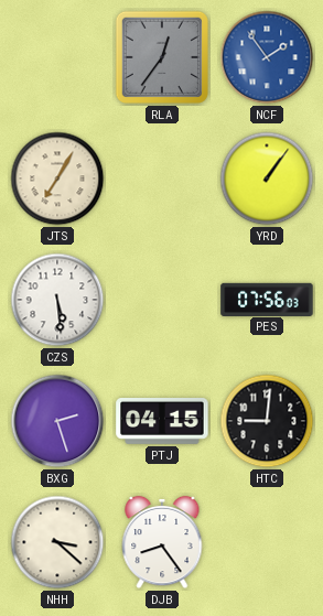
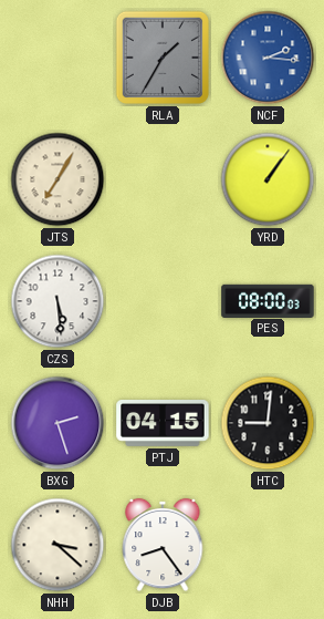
RLA: 12:36 -> 1:35
NCF: 1:54 -> 2:16
PES: 07:56 -> 08:00
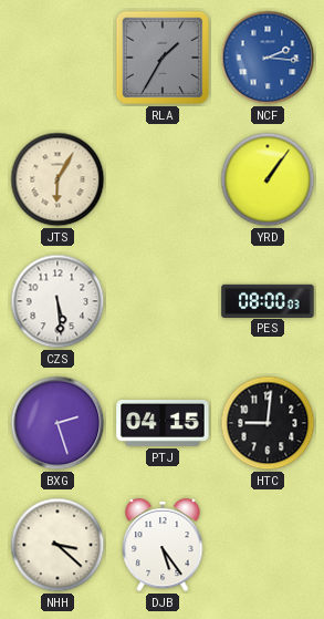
JTS: 7:05 -> 6:05
DJB: 8:24 -> 5:24
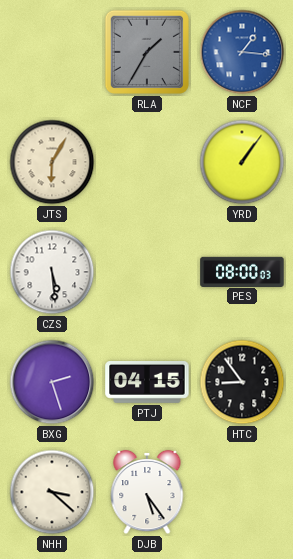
NCF: 2:16 -> 1:16
HTC: 9:01 -> 8:54
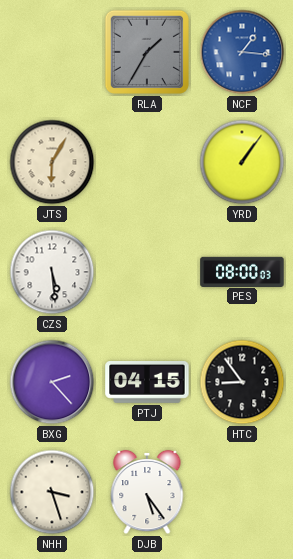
BXG: 2:27 -> 2:23
NHH: 3:22 -> 3:27
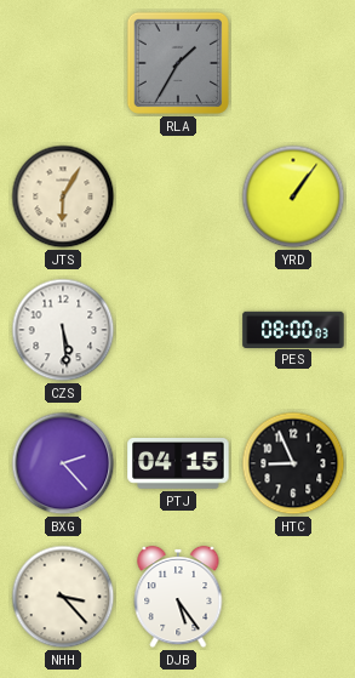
NCF: 1:16 -> none
HTC: 8:54 -> 8:56
NHH: 3:27 -> 3:23
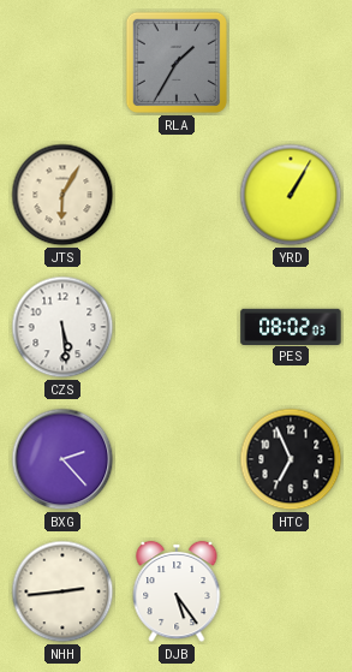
YRD: 1:06 -> 1:05
PES: 08:00 -> 08:02
PTJ: 04:15 -> none
HTC: 8:56 -> 6:56
NHH: 3:23 -> 2:44
